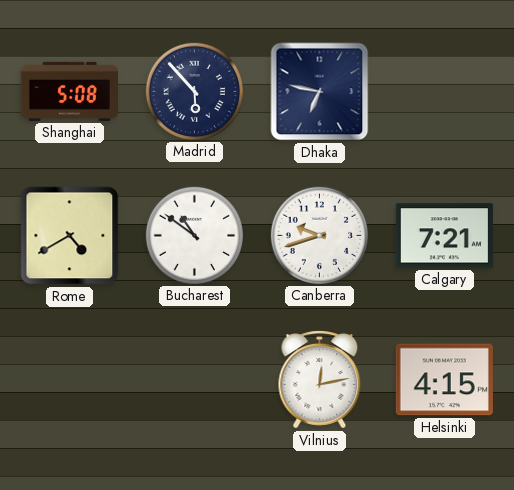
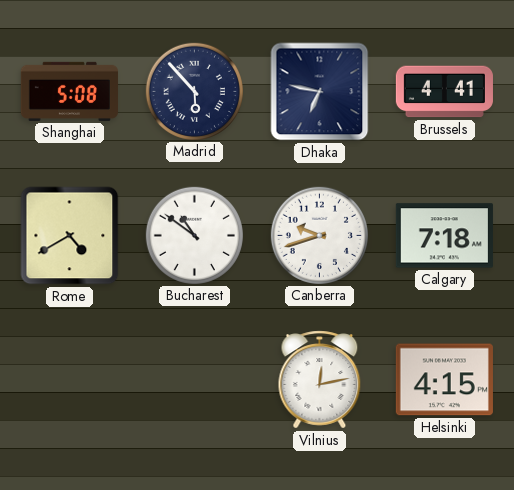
Brussels: none -> 4:41
Calgary: 7:21 -> 7:18
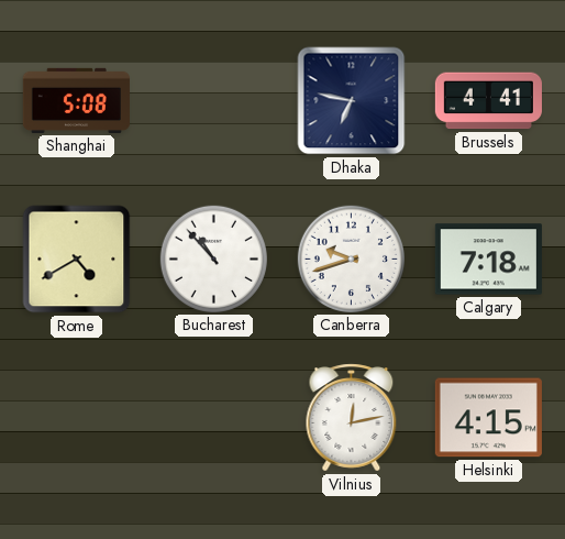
Madrid: 5:53 -> none
Bucharest: 10:51 -> 10:53
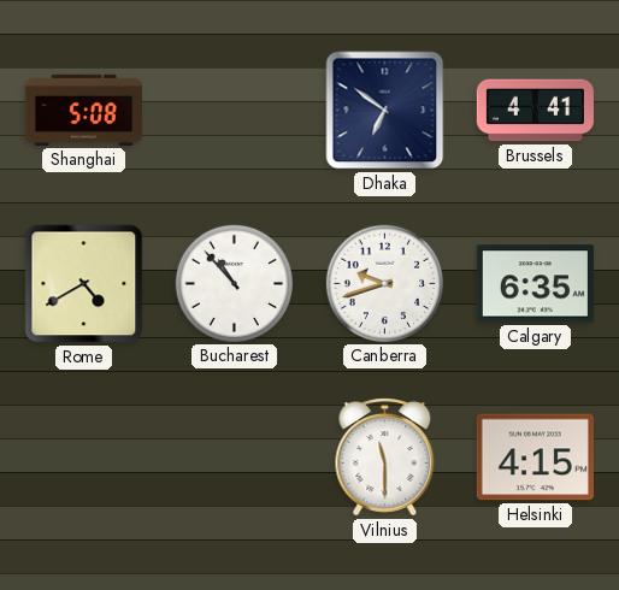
Dhaka: 6:47 -> 6:51
Calgary: 7:18 -> 6:35
Vilnius: 12:13 -> 11:30
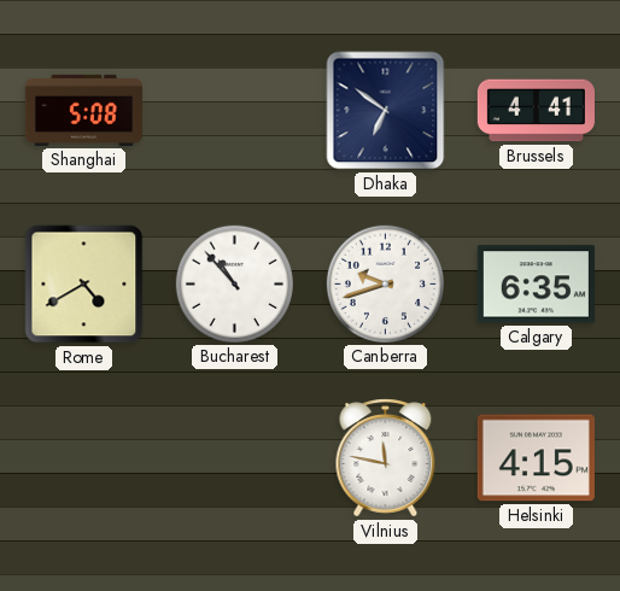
Vilnius: 11:30 -> 11:47
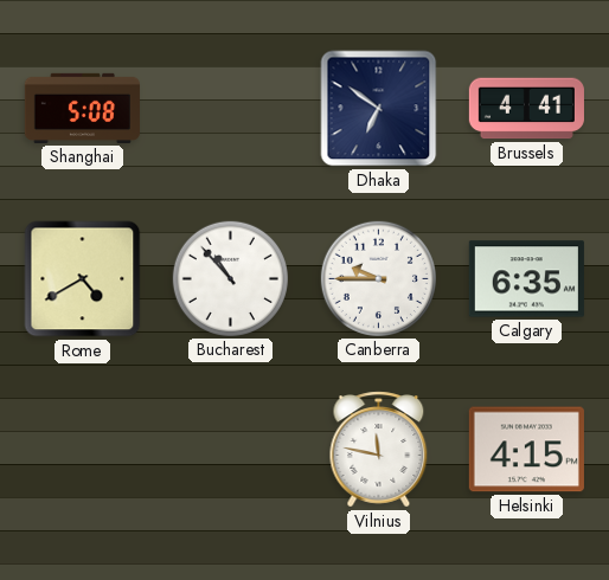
Canberra: 9:42 -> 9:45
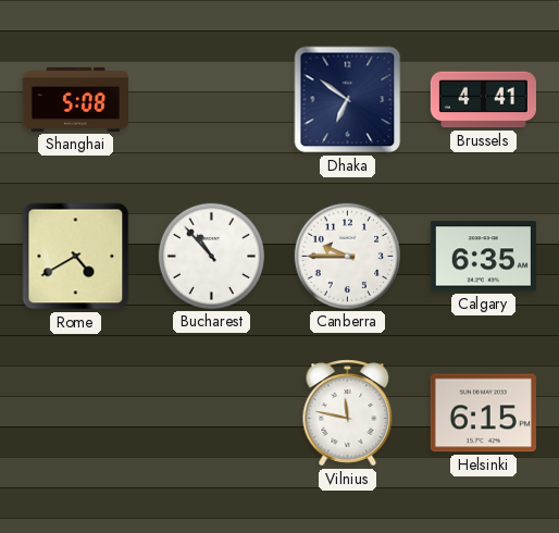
Helsinki: 4:15 -> 6:15
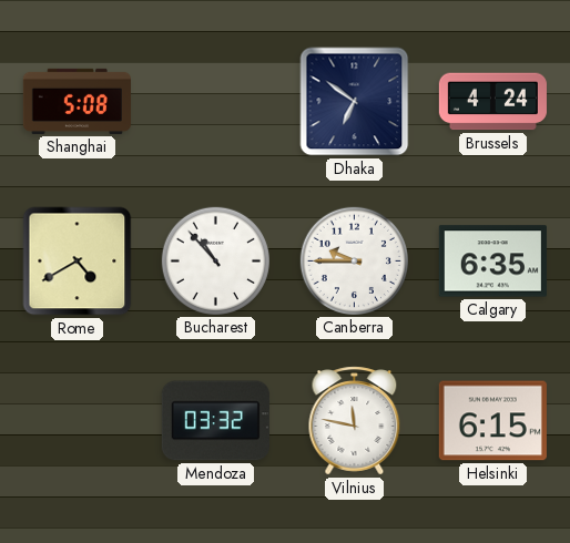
Brussels: 4:41 -> 4:24
Mendoza: none -> 03:32
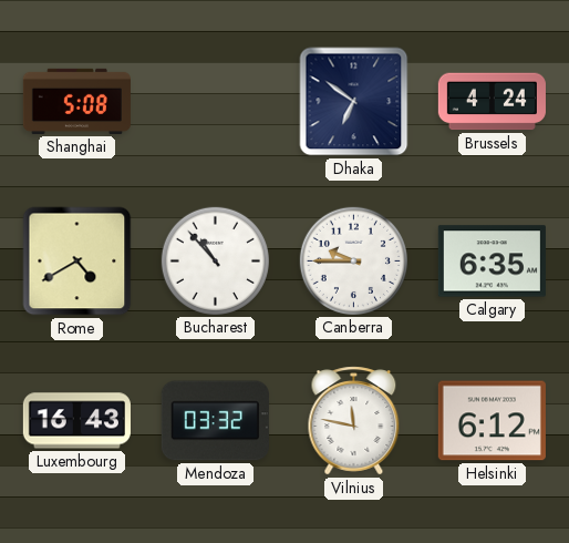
Luxembourg: none -> 16:43
Helsinki: 6:15 -> 6:12
